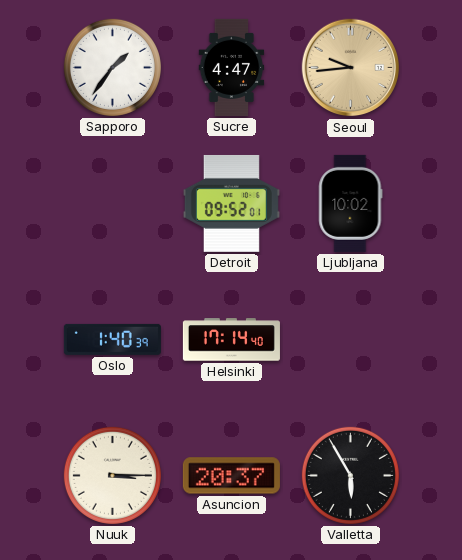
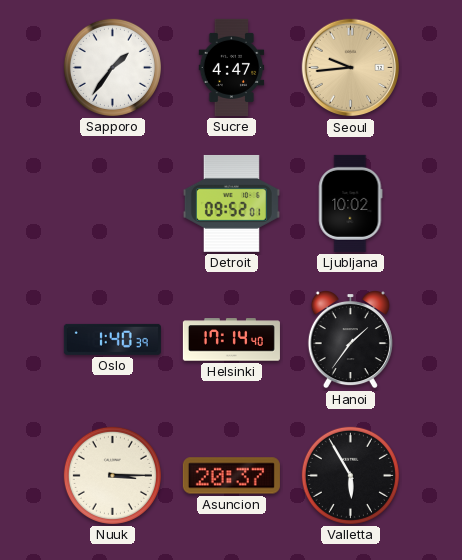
Hanoi: none -> 1:36
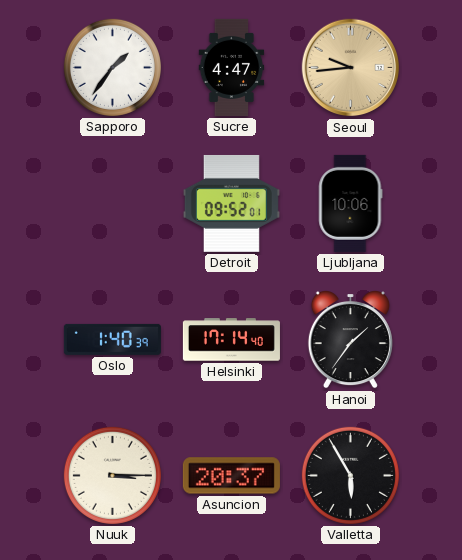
Ljubljana: 10:02 -> 10:06
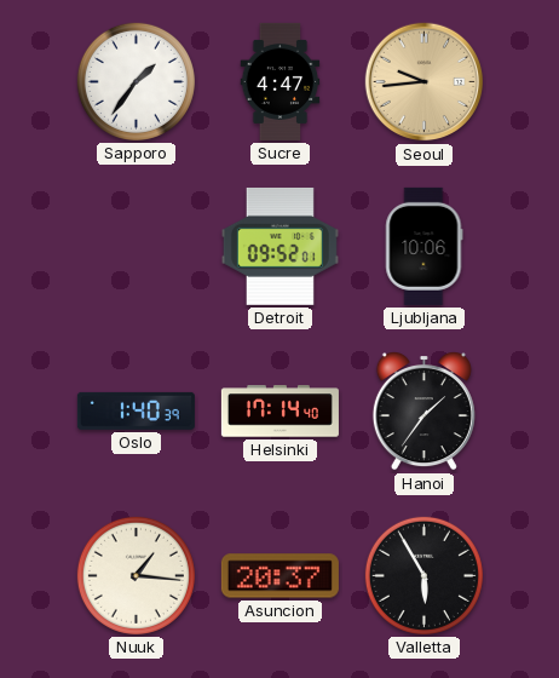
Nuuk: 3:15 -> 1:16
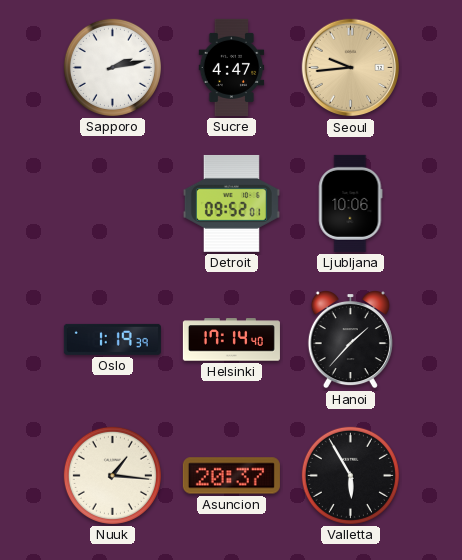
Sapporo: 1:36 -> 2:13
Oslo: 1:40 -> 1:19
Hanoi: 1:36 -> 1:37
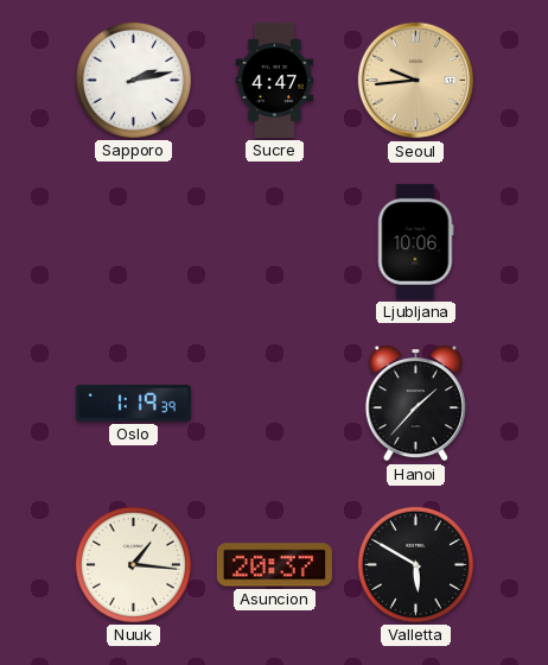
Detroit: 09:52 -> none
Helsinki: 17:14 -> none
Valletta: 5:55 -> 5:50
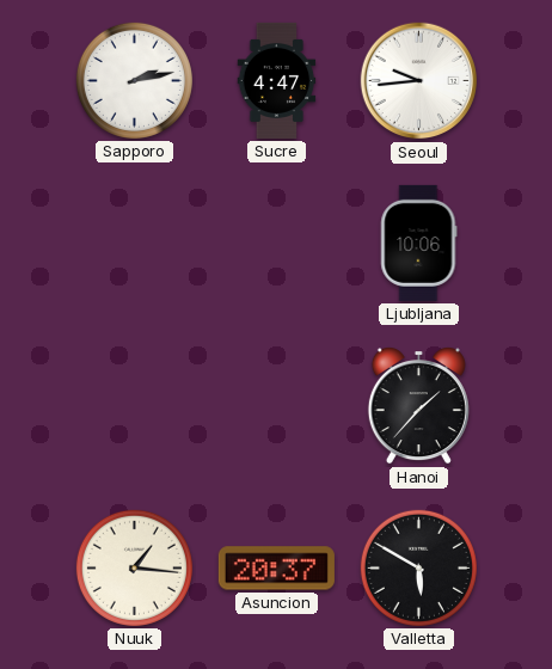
Seoul dial: champagne -> white
Oslo: 1:19 -> none
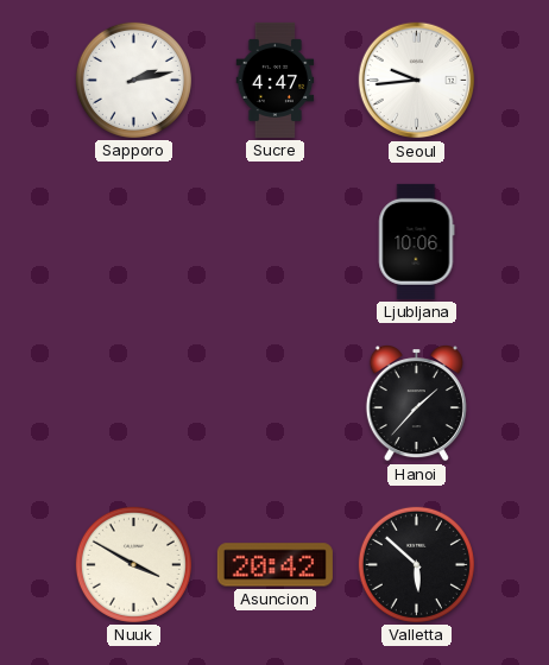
Nuuk: 1:16 -> 3:50
Asuncion: 20:37 -> 20:42
Valletta: 5:50 -> 5:52
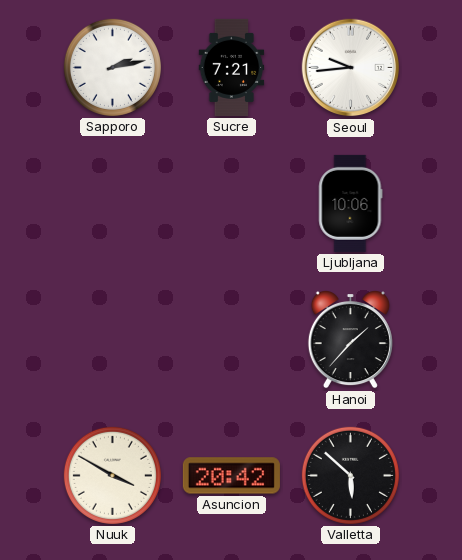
Sucre: 4:47 -> 7:21
